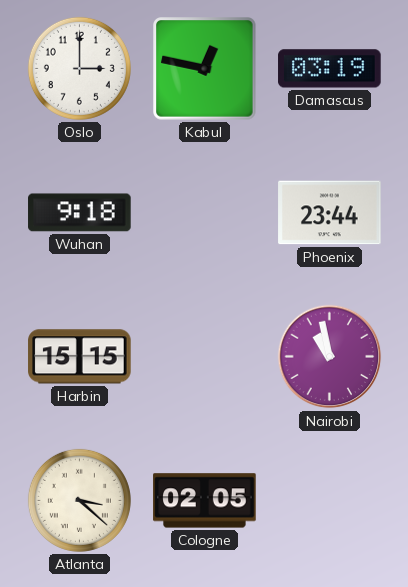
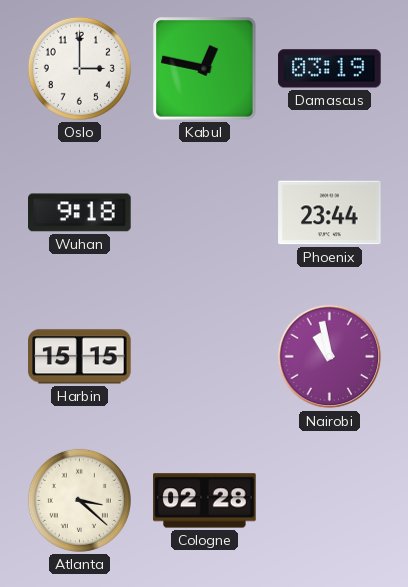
Cologne: 02:05 -> 02:28
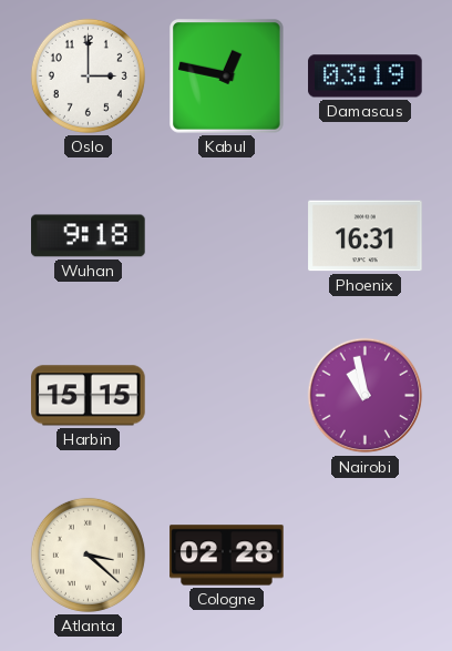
Phoenix: 23:44 -> 16:31
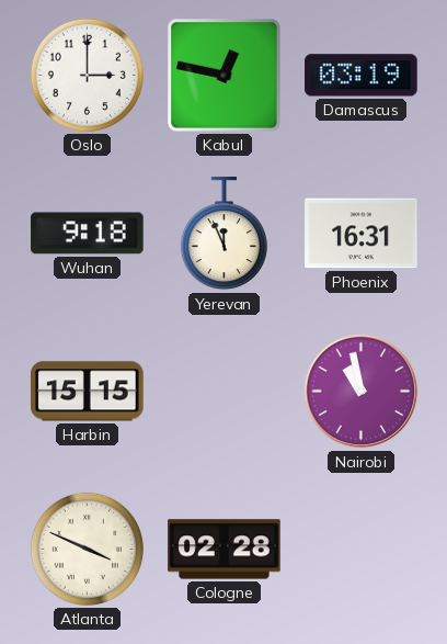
Yerevan: none -> 11:56
Atlanta: 3:22 -> 3:49
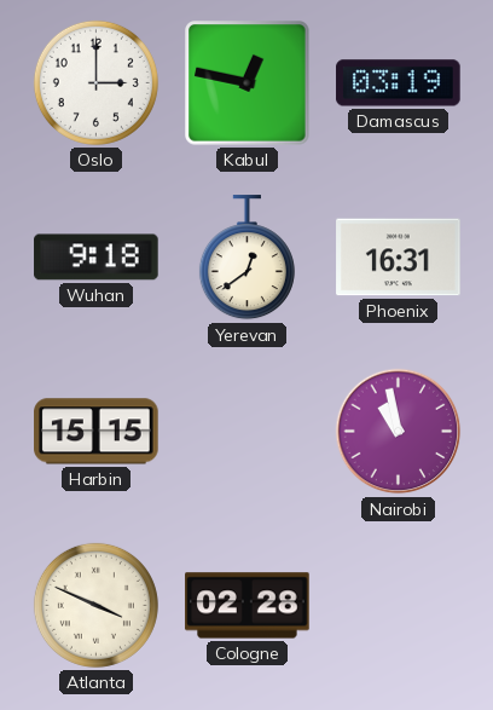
Yerevan: 11:56 -> 12:39
